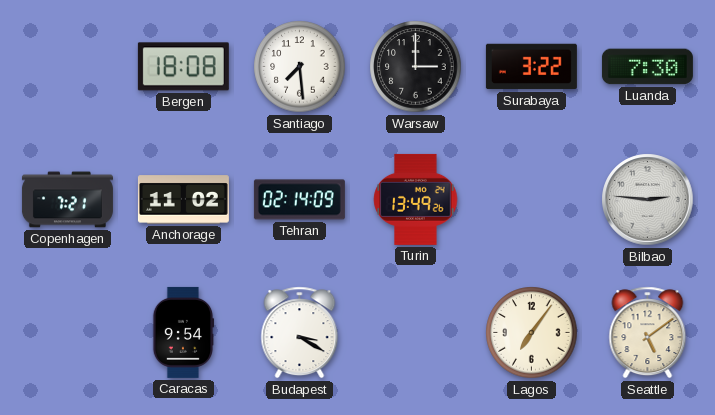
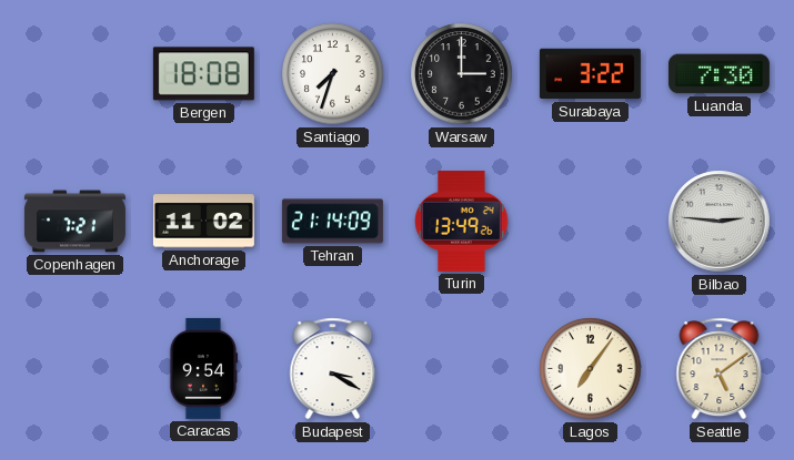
Santiago: 7:29 -> 7:33
Tehran: 02:14 -> 21:14
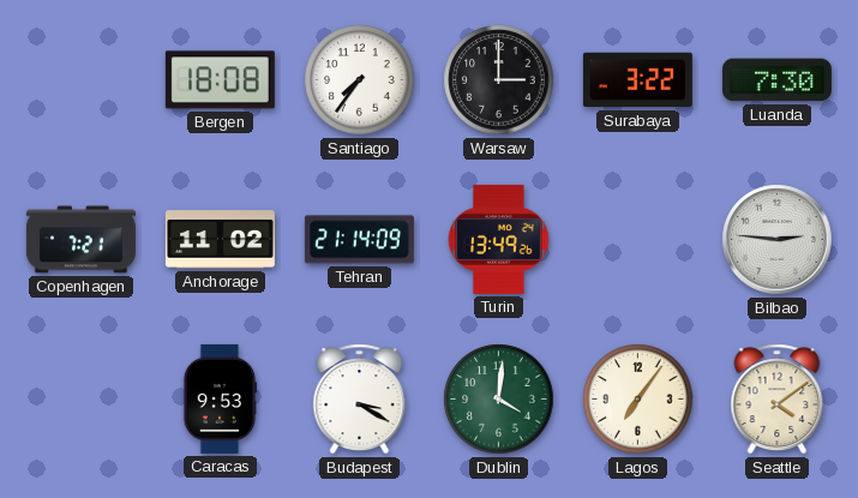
Santiago: 7:33 -> 7:36
Caracas: 9:54 -> 9:53
Dublin: none -> 4:01
Seattle: 5:09 -> 4:09
